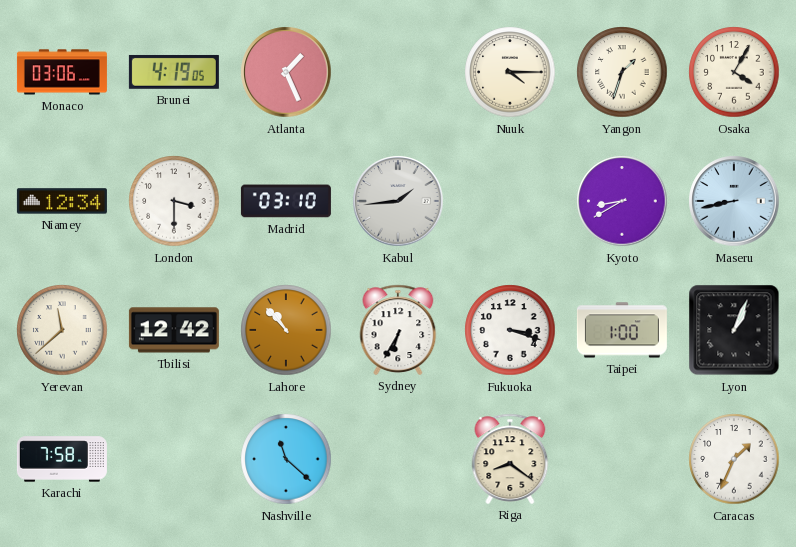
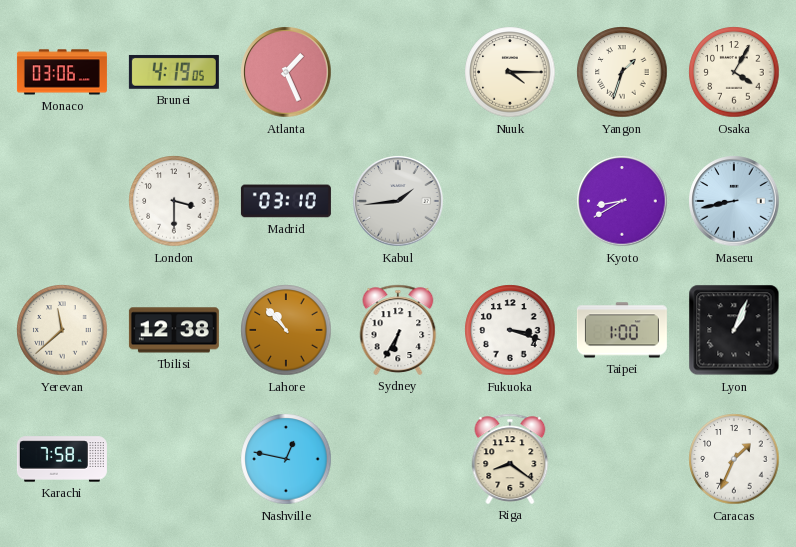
Niamey: 12:34 -> none
Tbilisi: 12:42 -> 12:38
Nashville: 11:22 -> 12:47
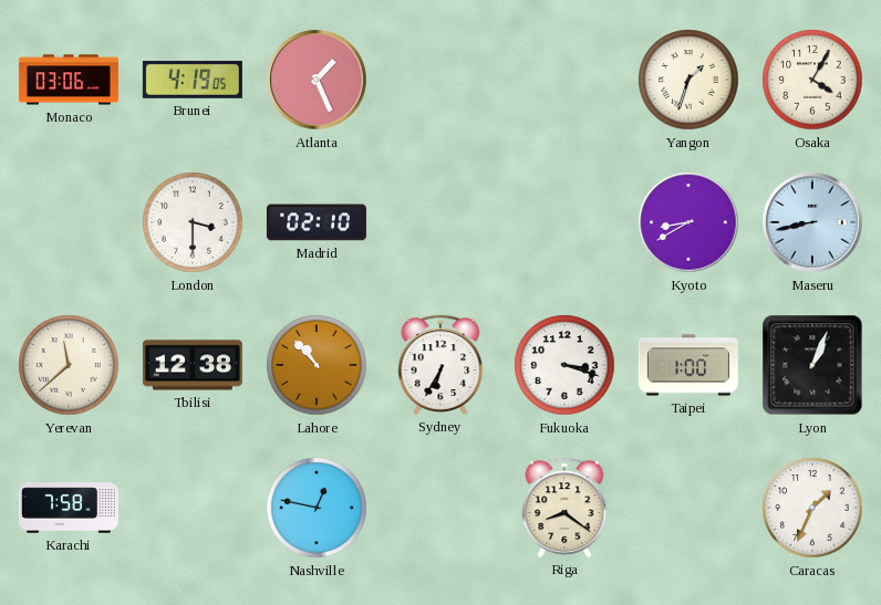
Nuuk: 4:15 -> none
Madrid: 03:10 -> 02:10
Kabul: 1:44 -> none
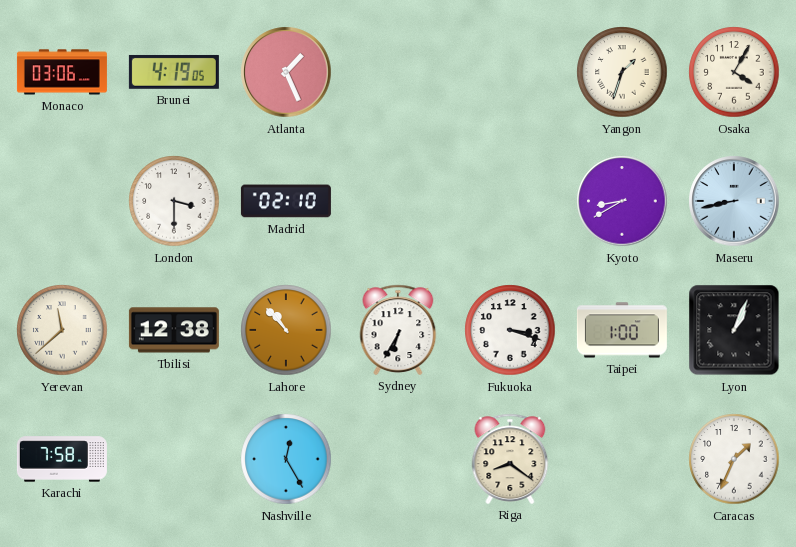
Nashville: 12:47 -> 12:25
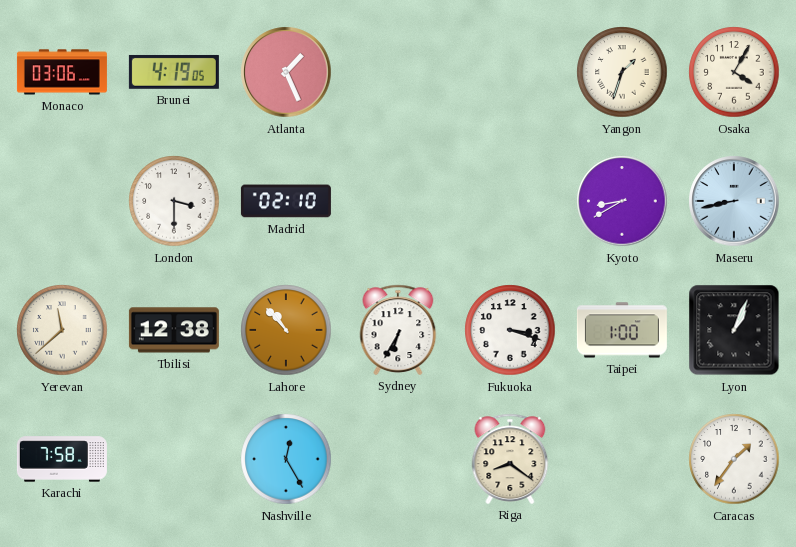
Caracas: 1:34 -> 1:36
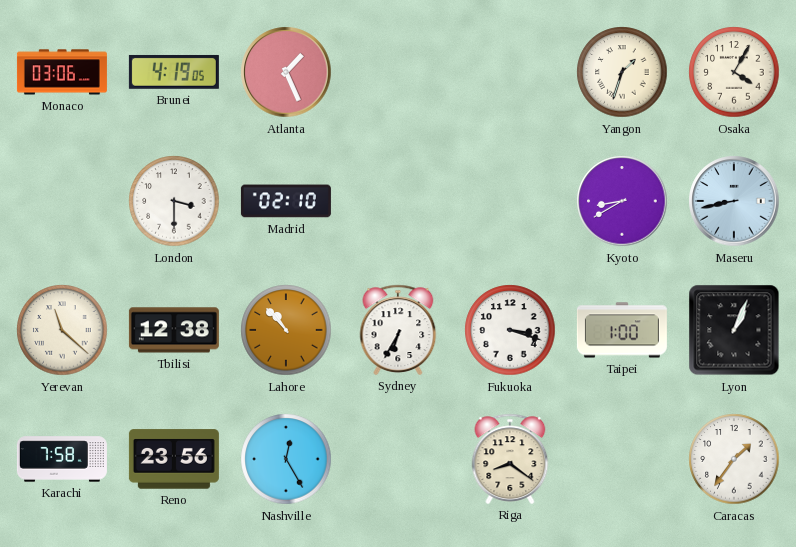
Yerevan: 11:38 -> 11:22
Reno: none -> 23:56
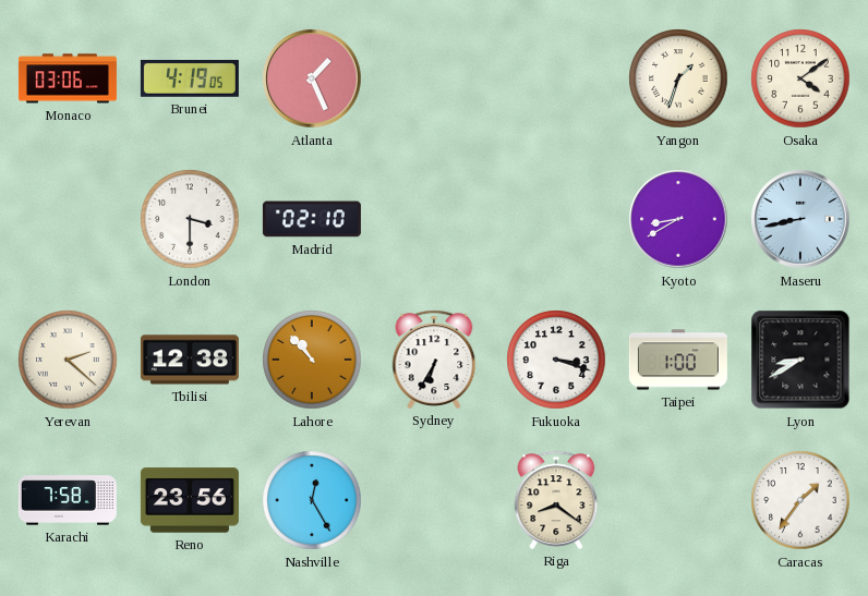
Osaka: 4:05 -> 4:09
Yerevan: 11:22 -> 2:22
Lyon: 1:04 -> 8:40
